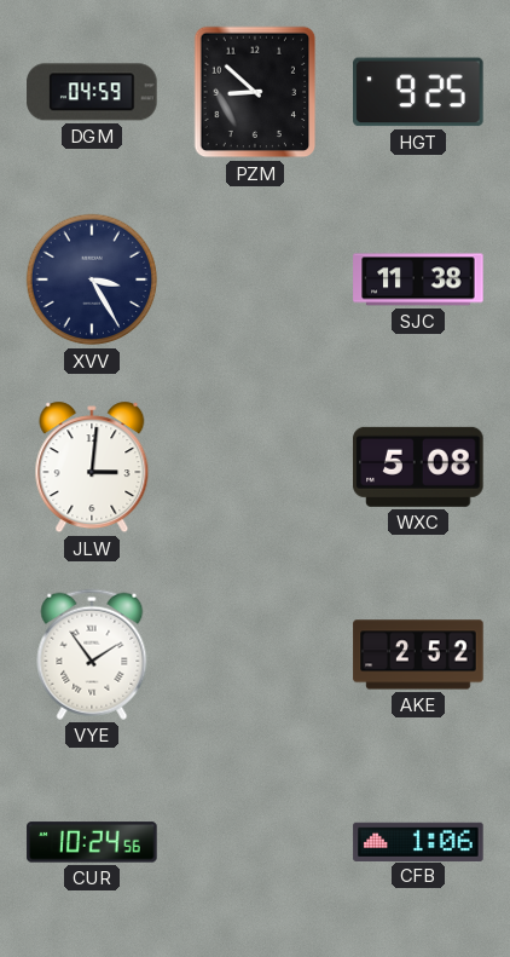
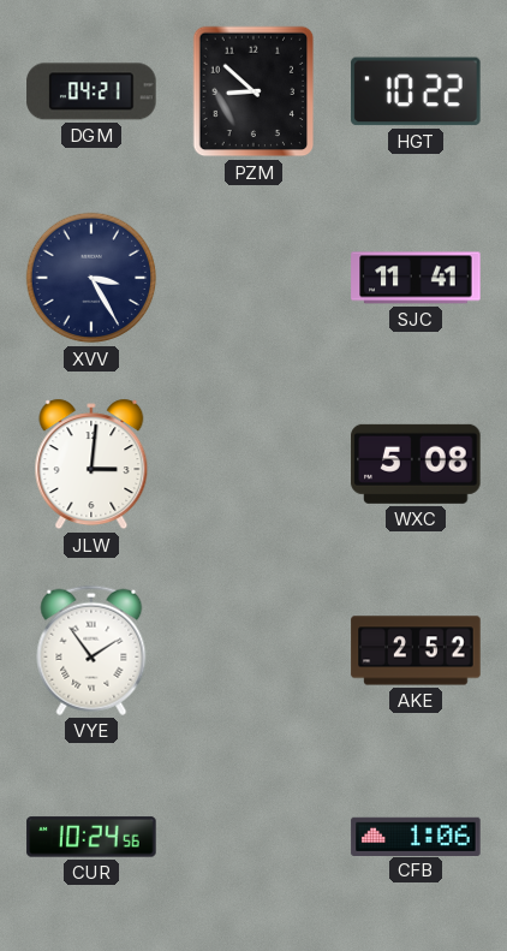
DGM: 04:59 -> 04:21
HGT: 9:25 -> 10:22
SJC: 11:38 -> 11:41
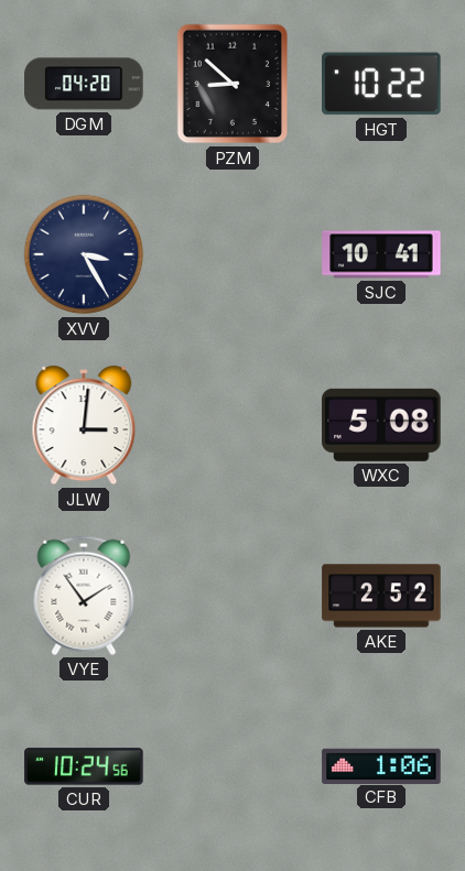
DGM: 04:21 -> 04:20
SJC: 11:41 -> 10:41
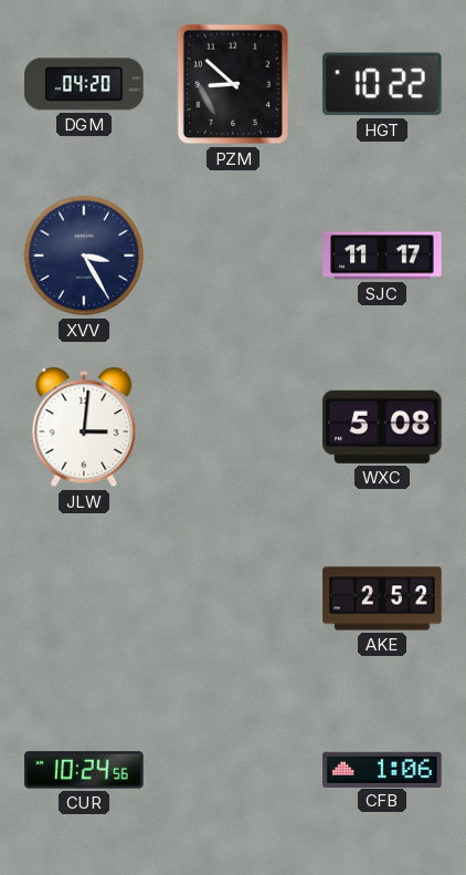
SJC: 10:41 -> 11:17
VYE: 1:54 -> none
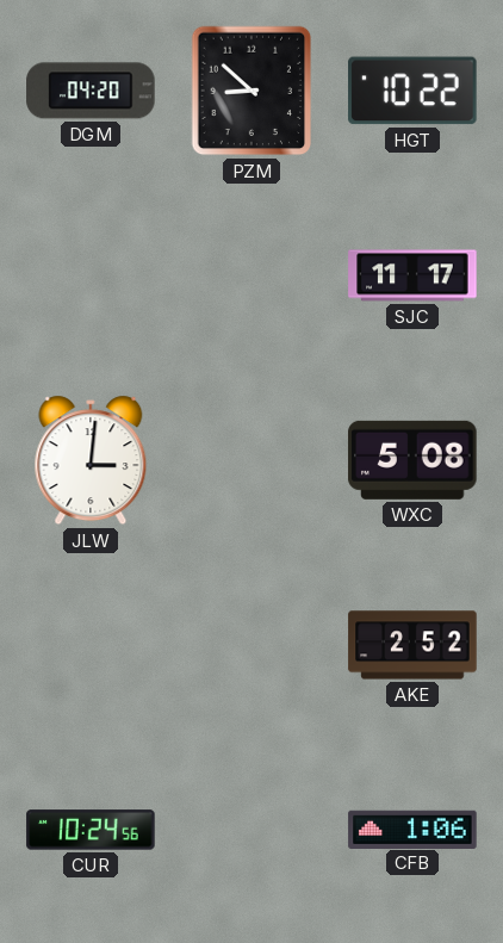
XVV: 3:25 -> none
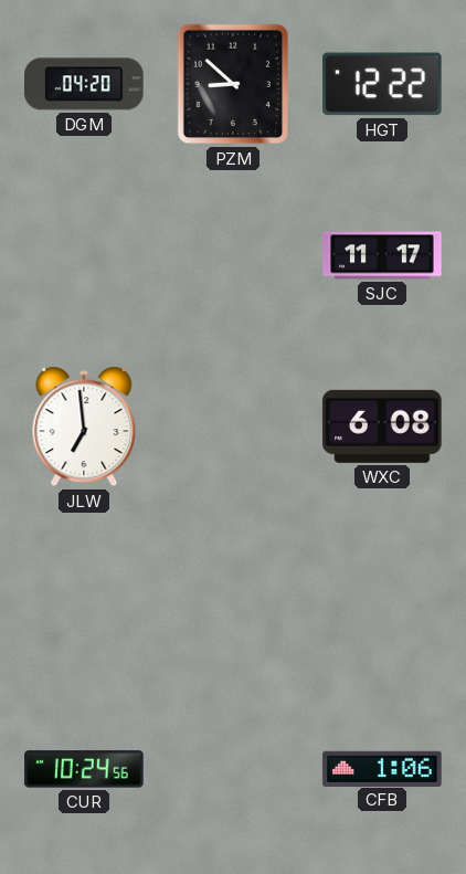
HGT: 10:22 -> 12:22
JLW: 3:01 -> 6:59
WXC: 5:08 -> 6:08
AKE: 2:52 -> none
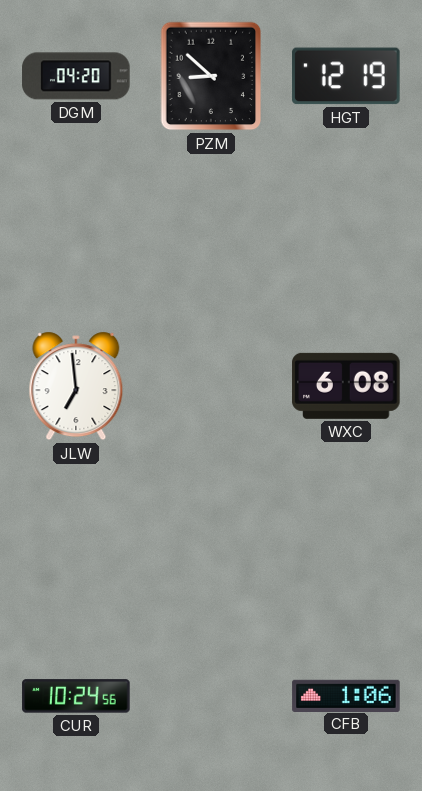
HGT: 12:22 -> 12:19
SJC: 11:17 -> none
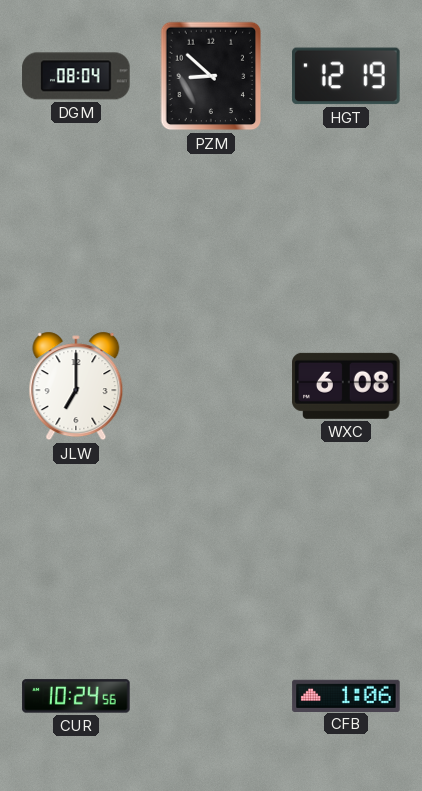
DGM: 04:20 -> 08:04
JLW: 6:59 -> 7:00
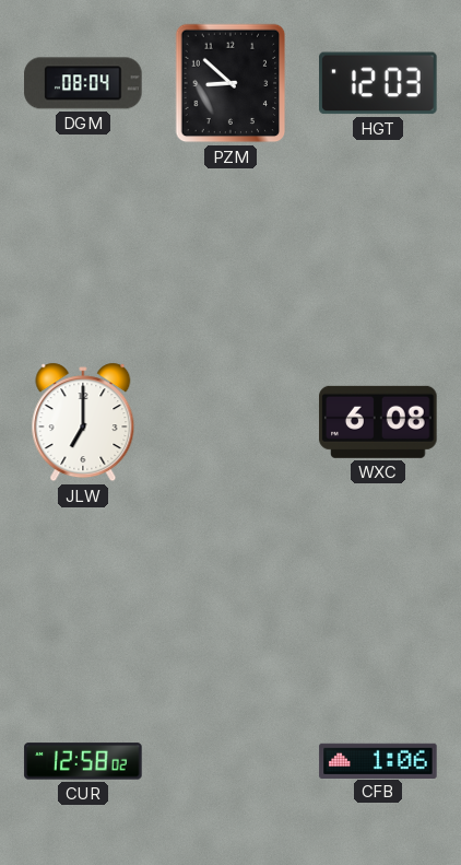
HGT: 12:19 -> 12:03
CUR: 10:24 -> 12:58
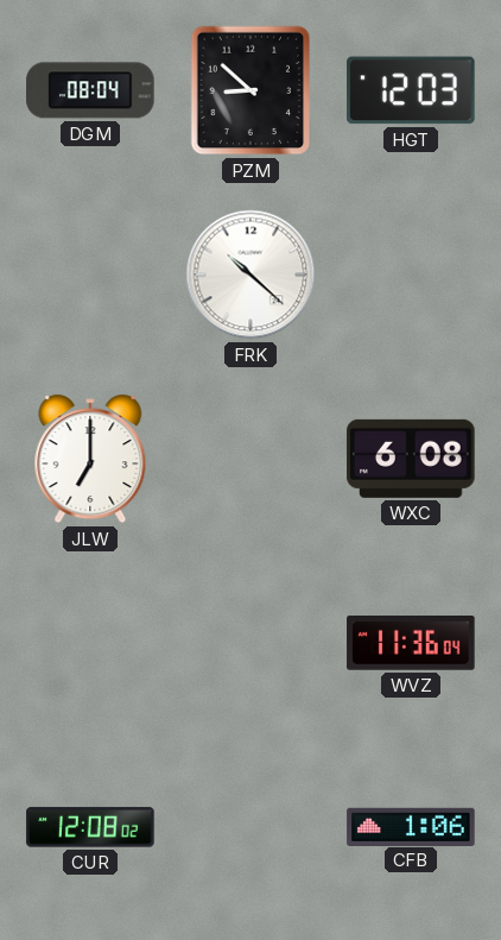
FRK: none -> 10:22
WVZ: none -> 11:36
CUR: 12:58 -> 12:08
